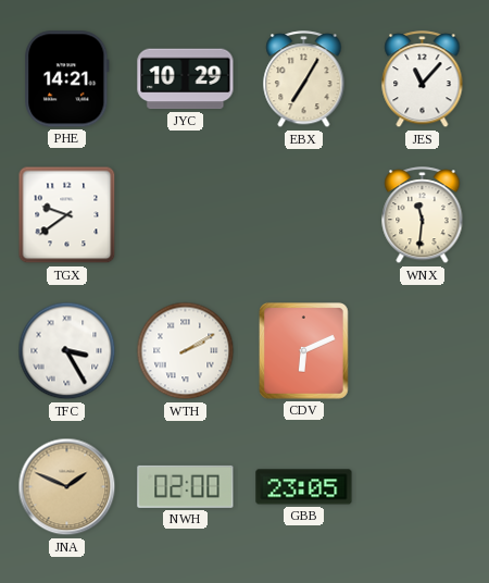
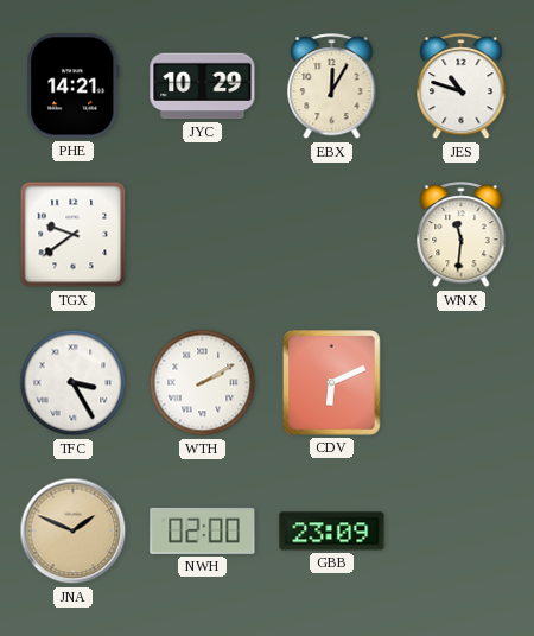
EBX: 7:05 -> 12:05
JES: 11:07 -> 10:48
GBB: 23:05 -> 23:09
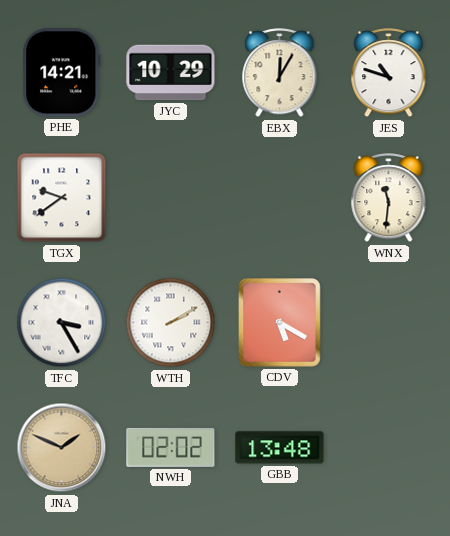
CDV: 6:11 -> 5:20
NWH: 02:00 -> 02:02
GBB: 23:09 -> 13:48
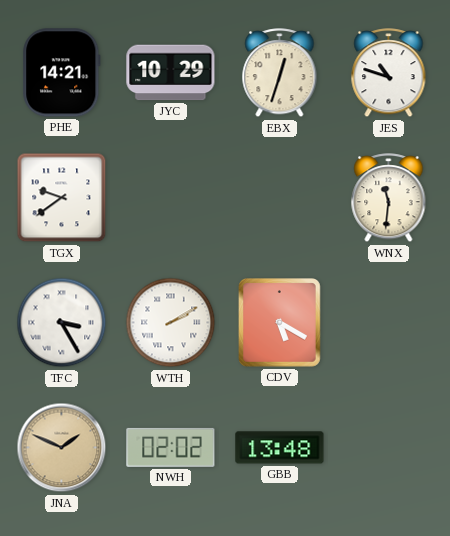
EBX: 12:05 -> 12:33
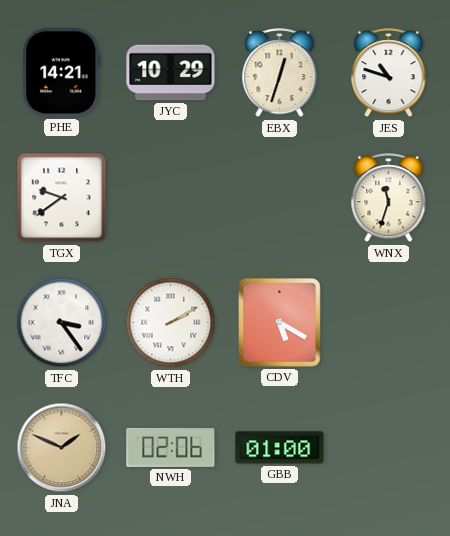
WNX: 11:31 -> 11:33
TFC: 3:25 -> 3:24
NWH: 02:02 -> 02:06
GBB: 13:48 -> 01:00
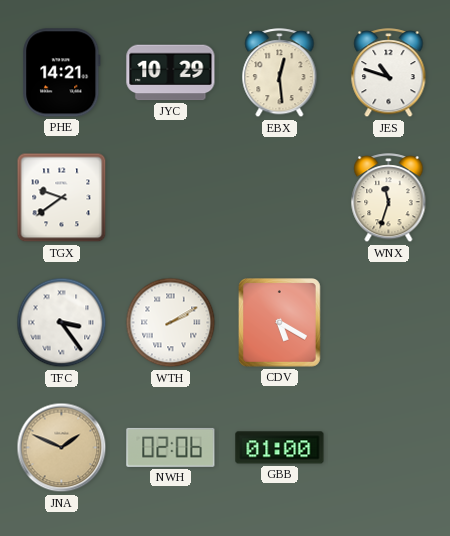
EBX: 12:33 -> 12:29
